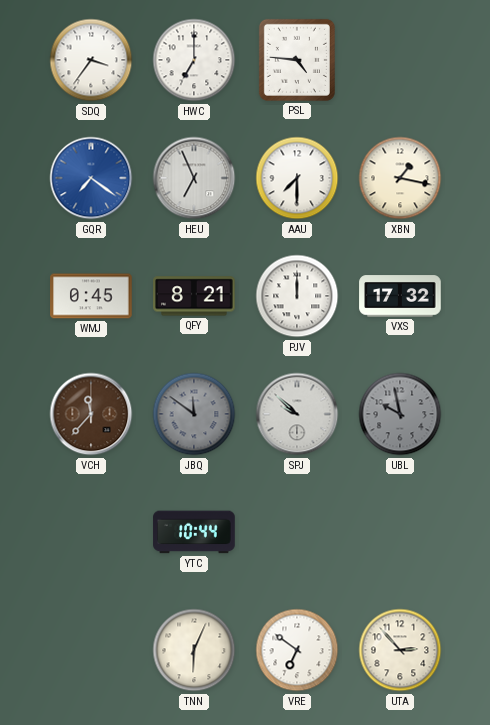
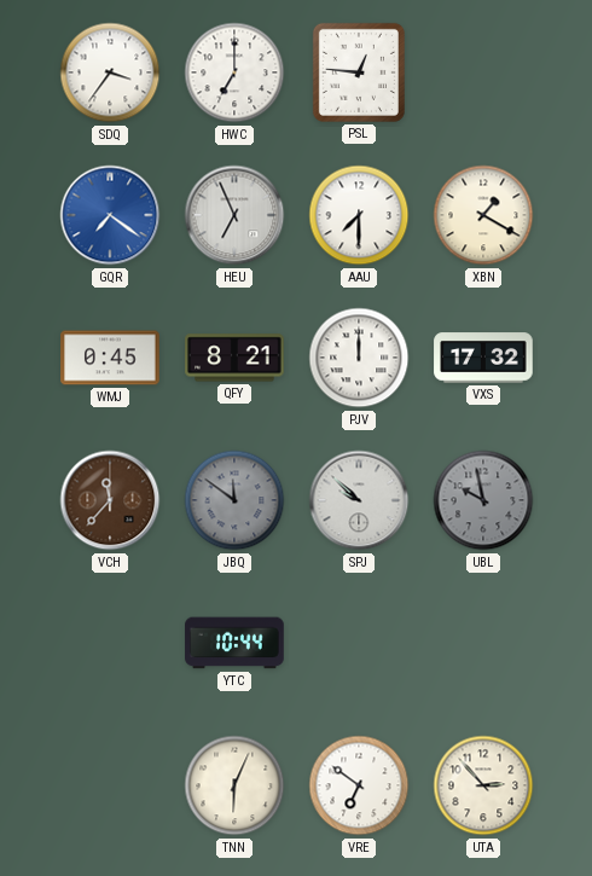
PSL: 4:46 -> 12:46
XBN: 1:17 -> 1:20
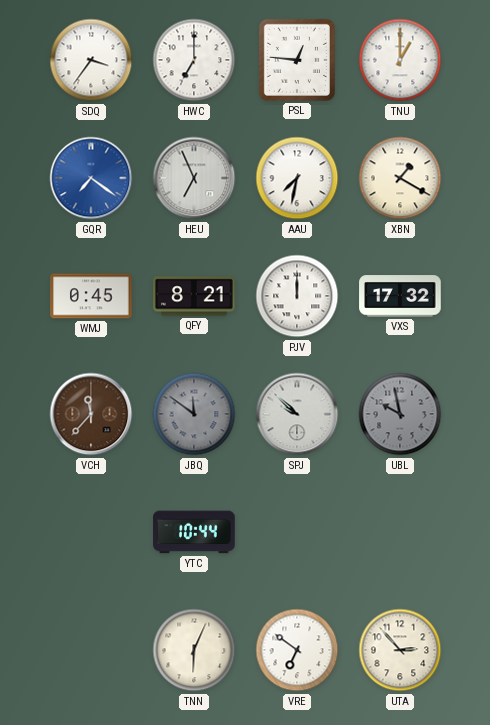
TNU: none -> 1:00
AAU: 7:30 -> 7:32
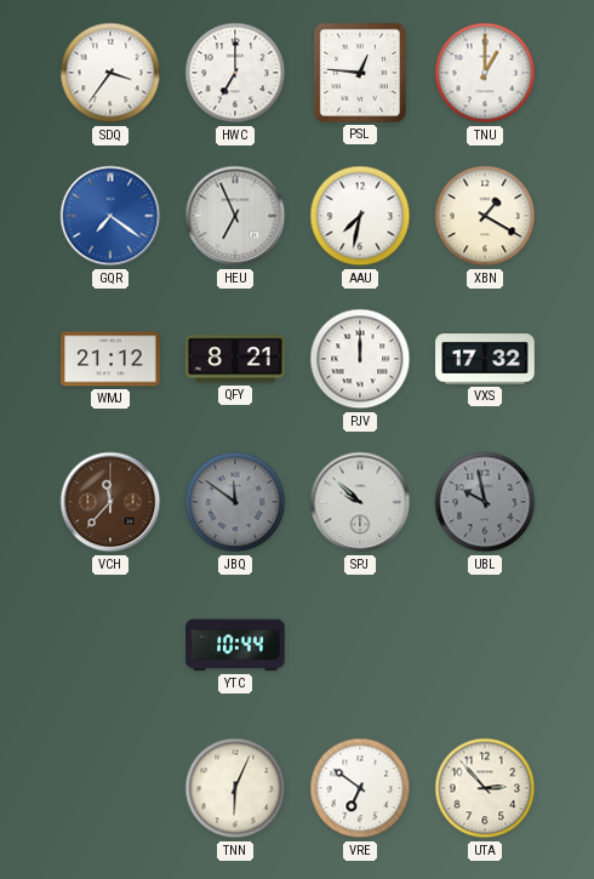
WMJ: 0:45 -> 21:12
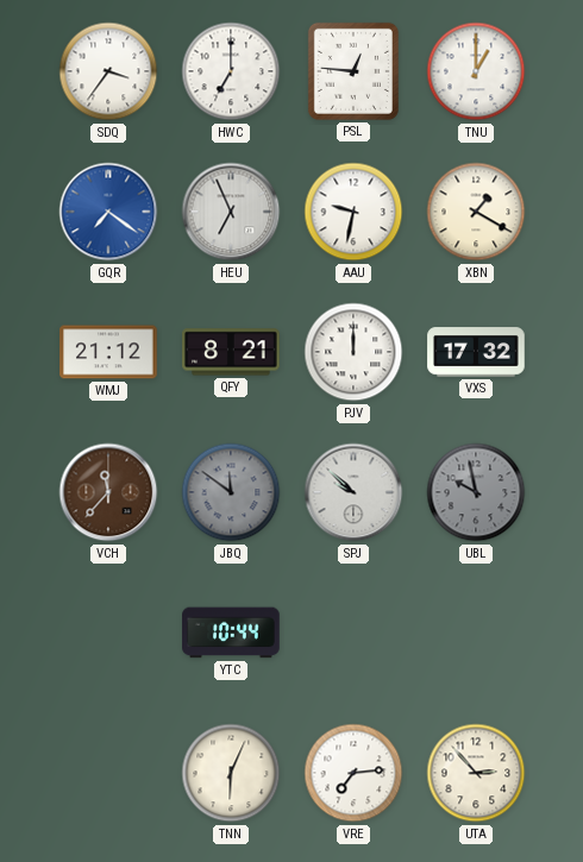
AAU: 7:32 -> 9:32
VRE: 6:51 -> 7:14
